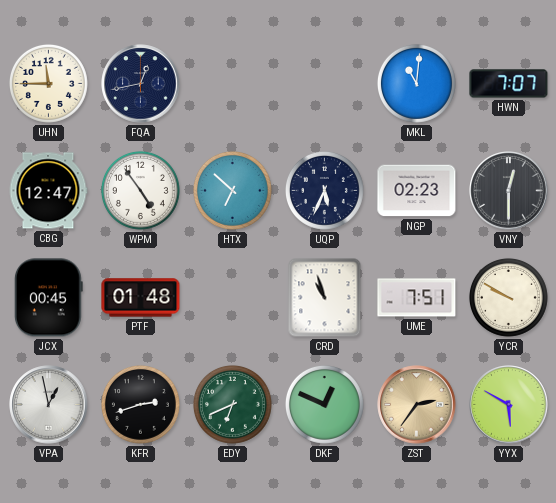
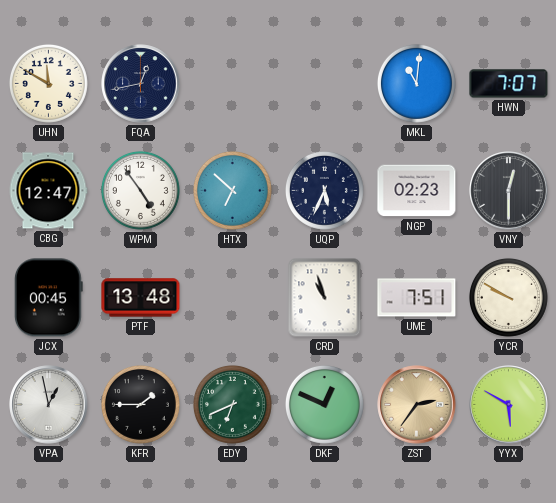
UHN: 11:45 -> 11:50
PTF: 01:48 -> 13:48
KFR: 2:42 -> 1:45
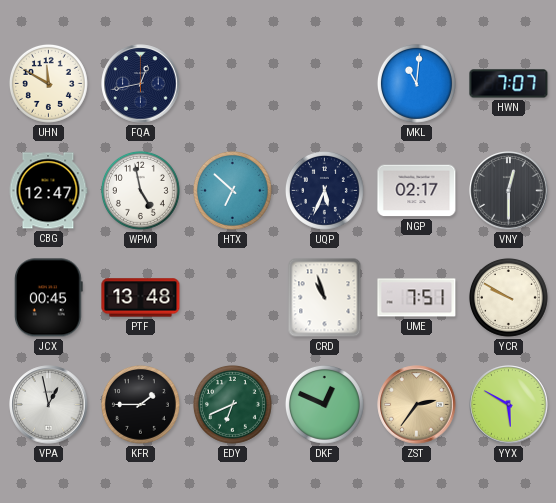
WPM: 4:54 -> 4:58
NGP: 02:23 -> 02:17
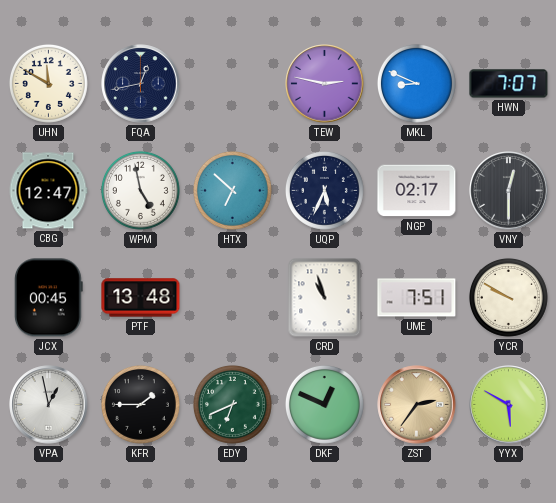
TEW: none -> 2:47
MKL: 11:01 -> 8:49
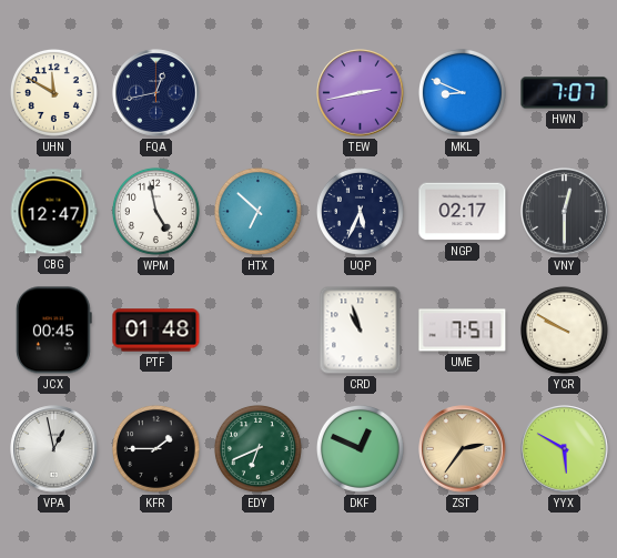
TEW: 2:47 -> 2:43
PTF: 13:48 -> 01:48
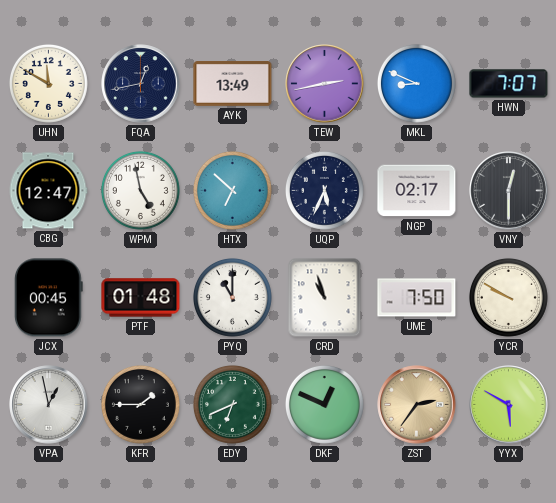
AYK: none -> 13:49
PYQ: none -> 11:00
UME: 7:51 -> 7:50
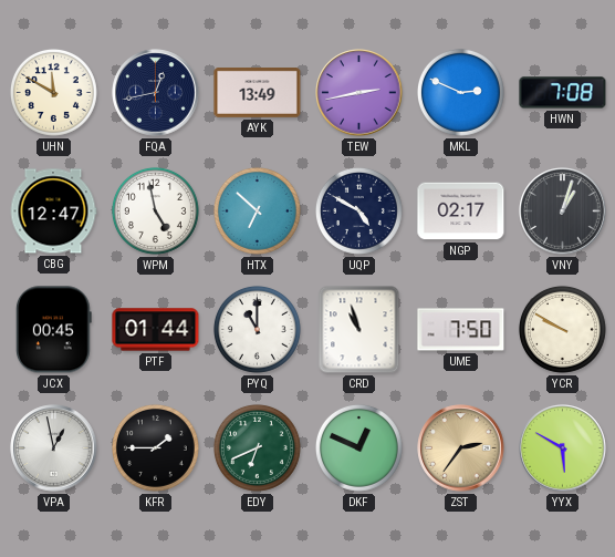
MKL: 8:49 -> 2:49
HWN: 7:07 -> 7:08
UQP: 5:34 -> 4:50
VNY: 12:30 -> 1:03
PTF: 01:48 -> 01:44
